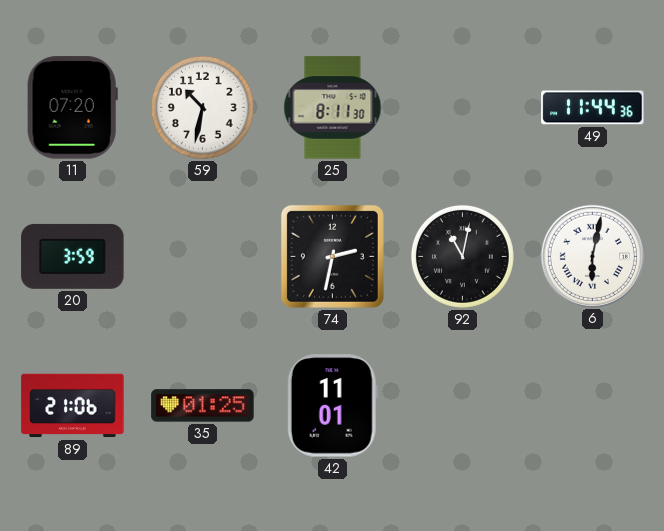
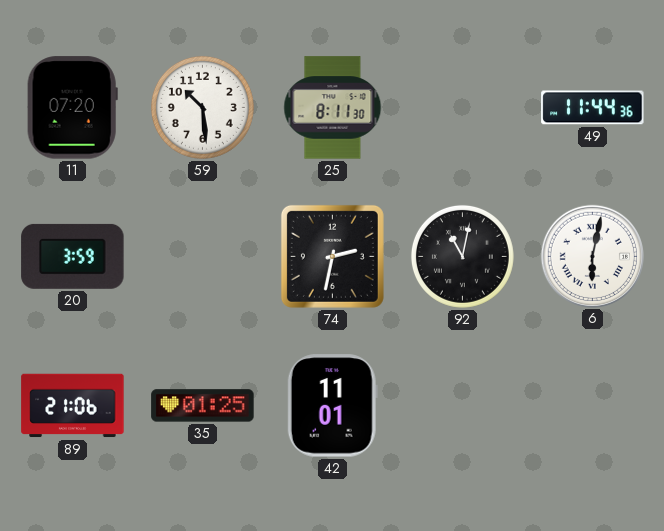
59: 10:32 -> 10:29
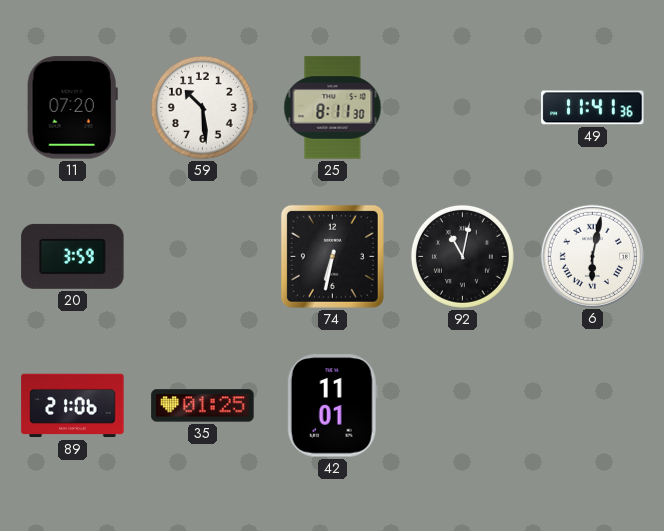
49: 11:44 -> 11:41
74: 2:32 -> 6:32
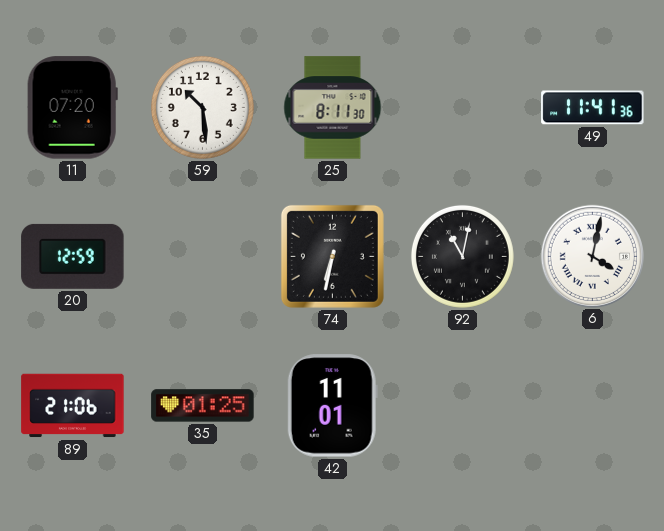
20: 3:59 -> 12:59
6: 6:02 -> 4:02
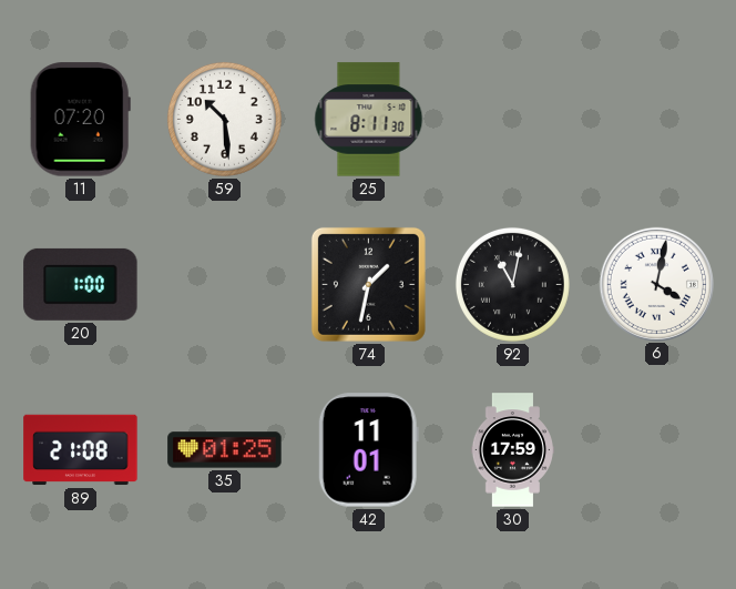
49: 11:41 -> none
20: 12:59 -> 1:00
74: 6:32 -> 1:32
89: 21:06 -> 21:08
30: none -> 17:59
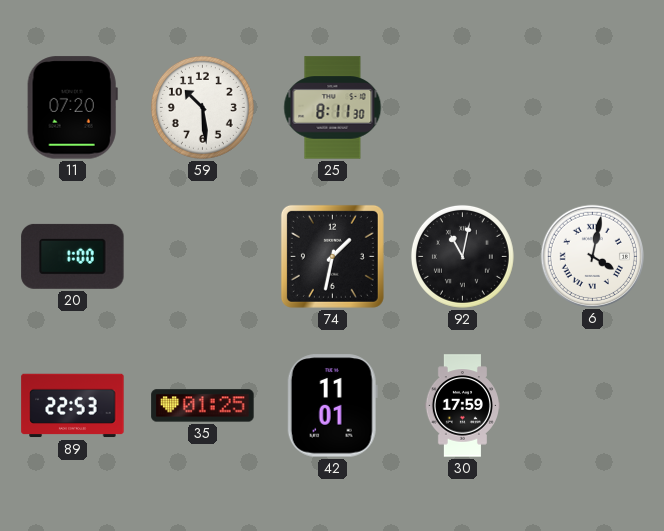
89: 21:08 -> 22:53
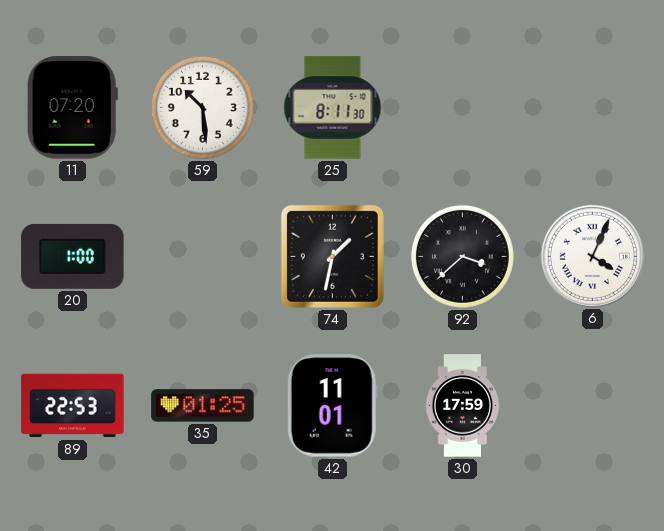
92: 11:02 -> 3:38
6: 4:02 -> 4:04
